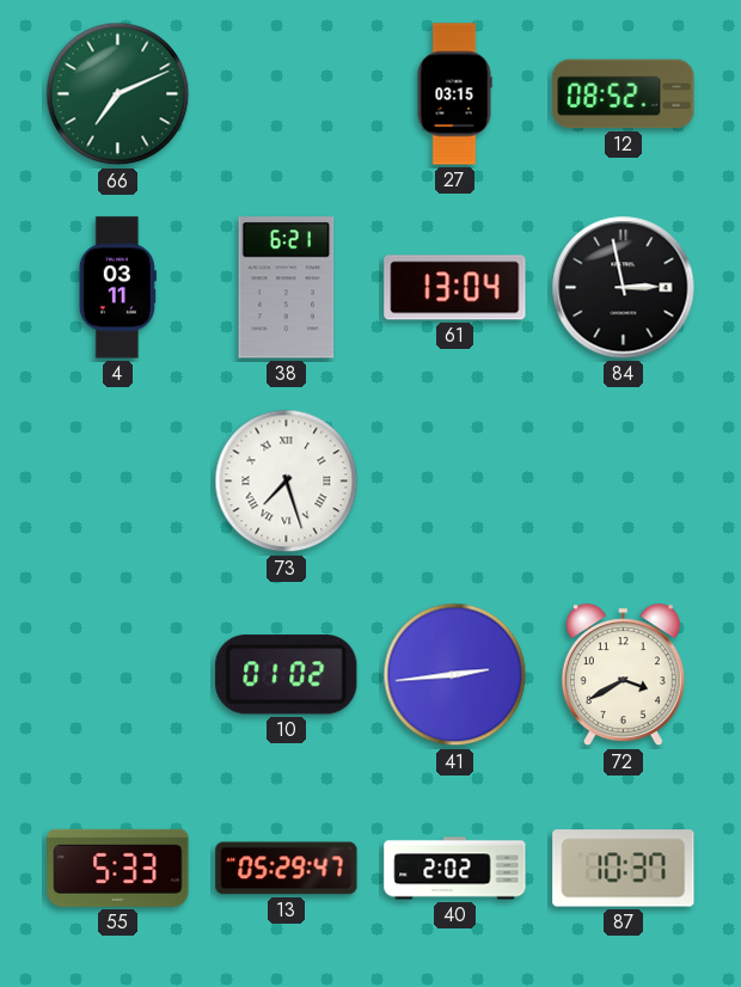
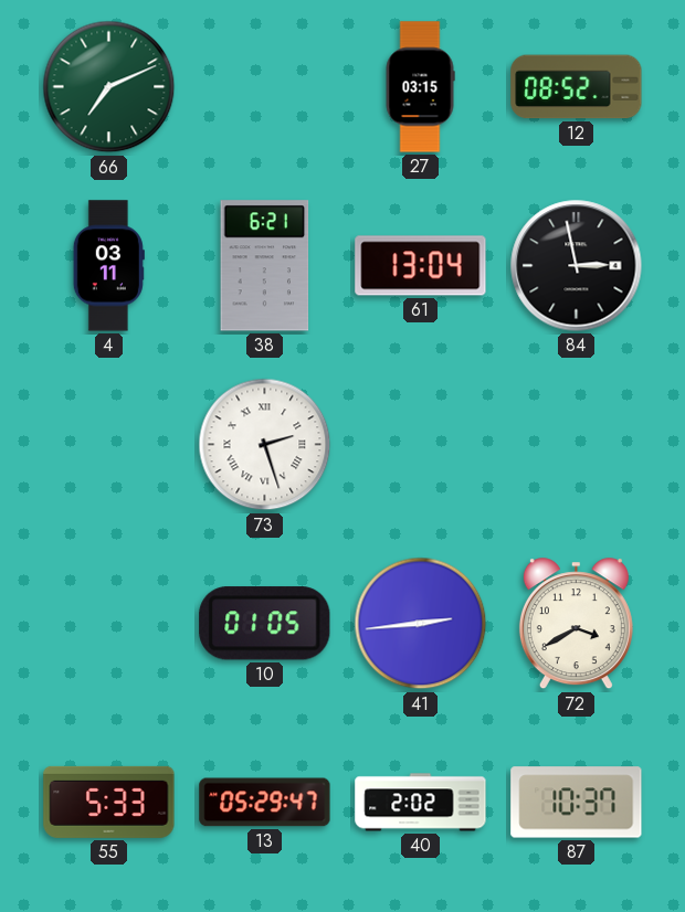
73: 7:27 -> 2:27
10: 01:02 -> 01:05
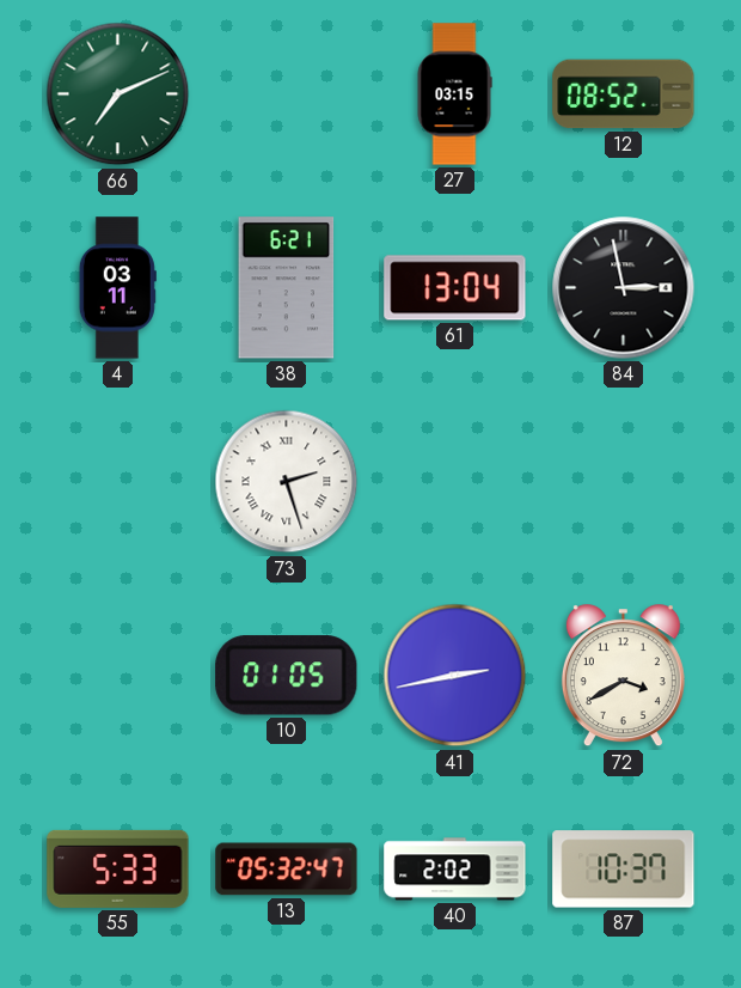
41: 2:44 -> 2:43
13: 05:29 -> 05:32
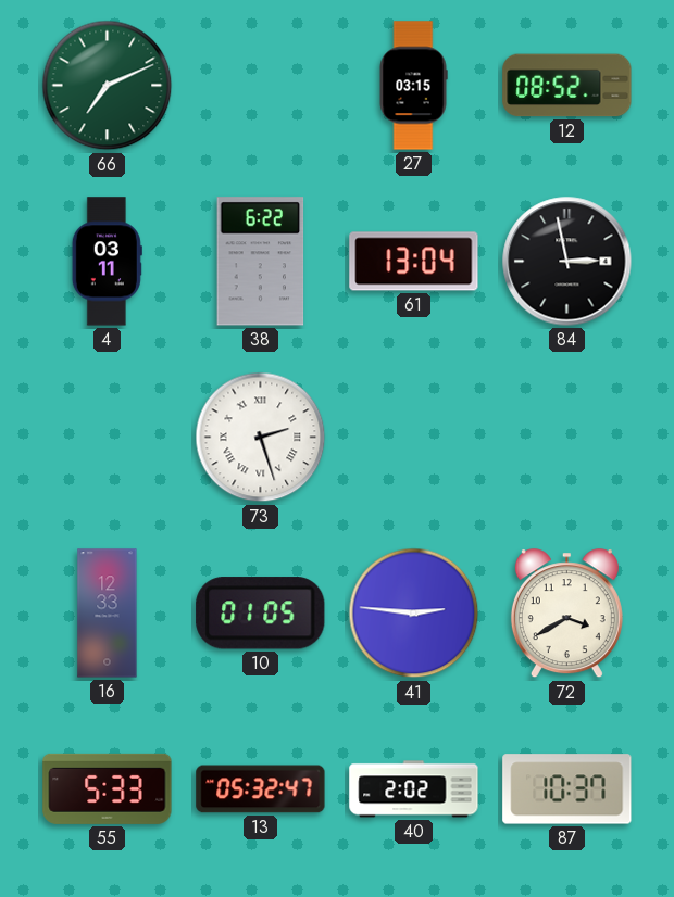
38: 6:21 -> 6:22
16: none -> 12:33
41: 2:43 -> 2:46
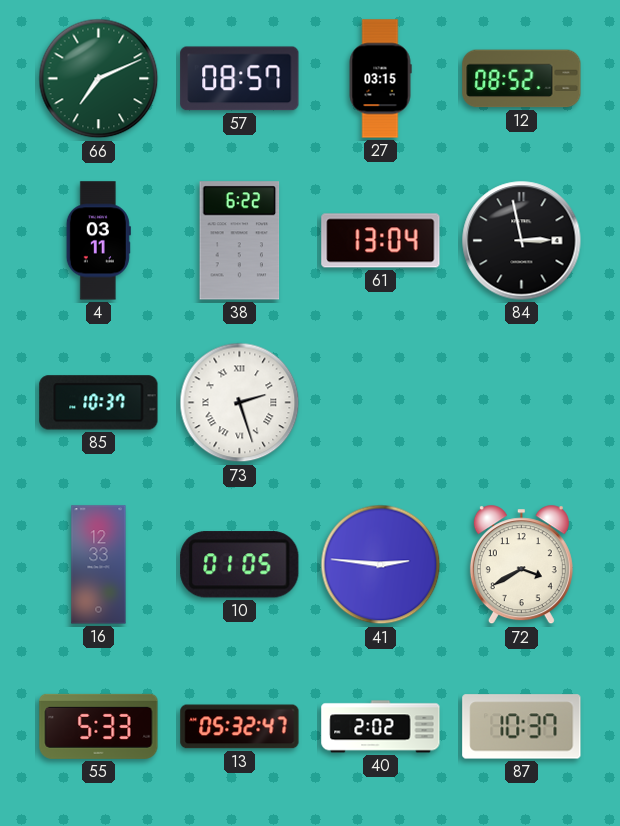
57: none -> 08:57
85: none -> 10:37
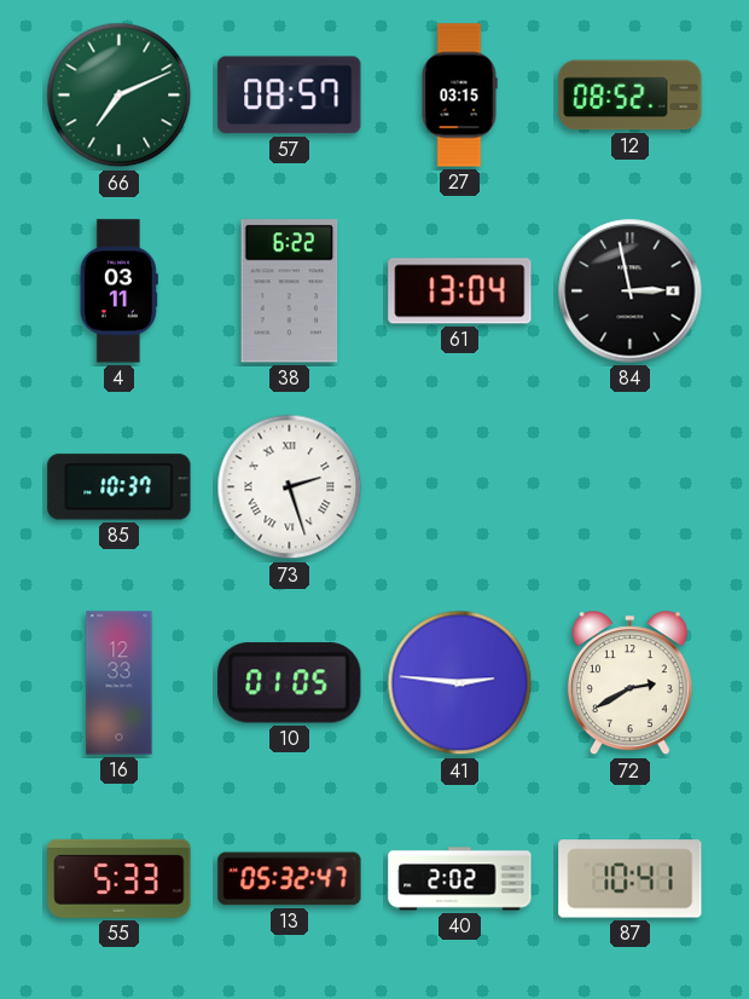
72: 3:40 -> 2:40
87: 10:37 -> 10:41
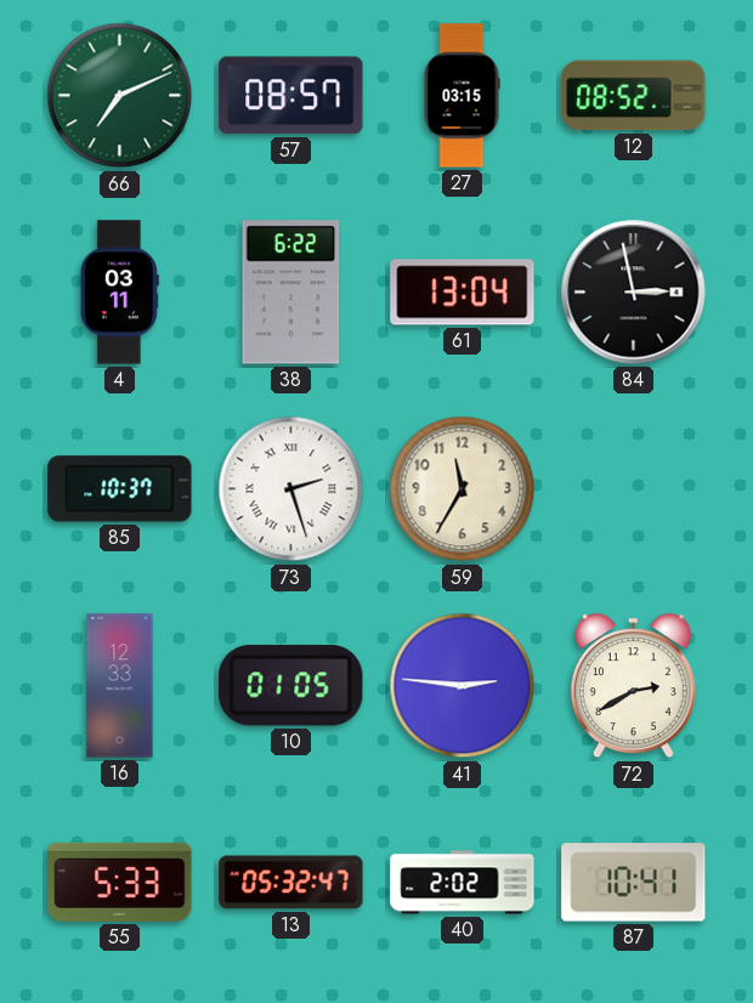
59: none -> 11:35
